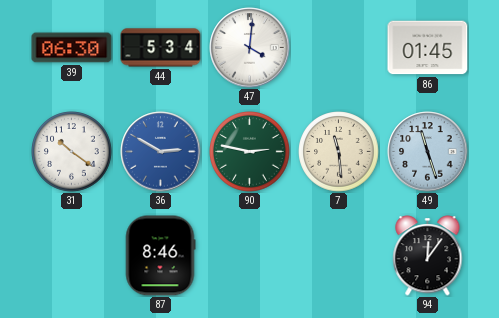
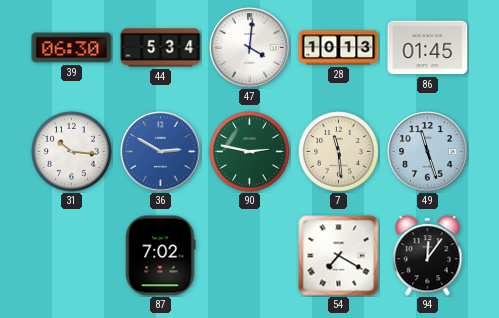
28: none -> 10:13
31: 10:21 -> 10:16
87: 8:46 -> 7:02
54: none -> 7:20
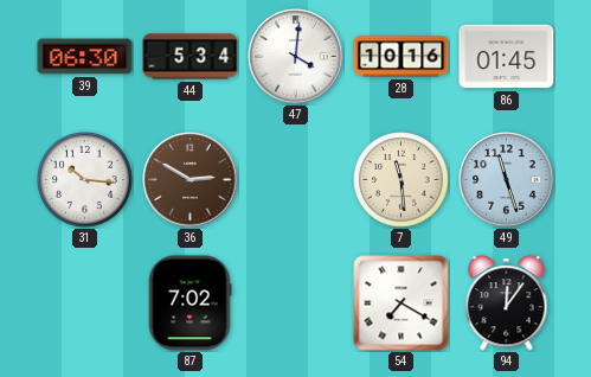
28: 10:13 -> 10:16
36 dial: blue -> brown
90: 2:47 -> none
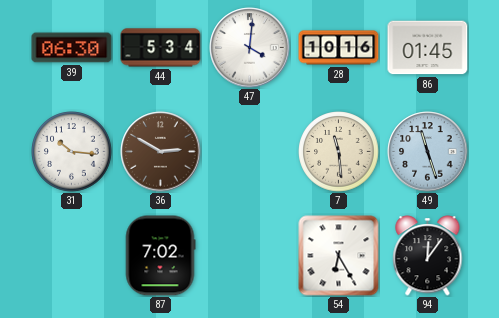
54: 7:20 -> 6:25
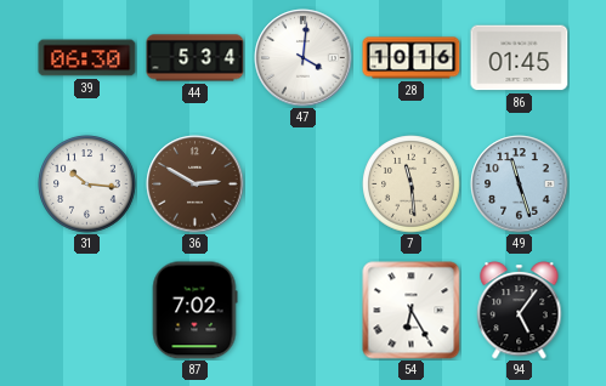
94: 12:06 -> 5:06
